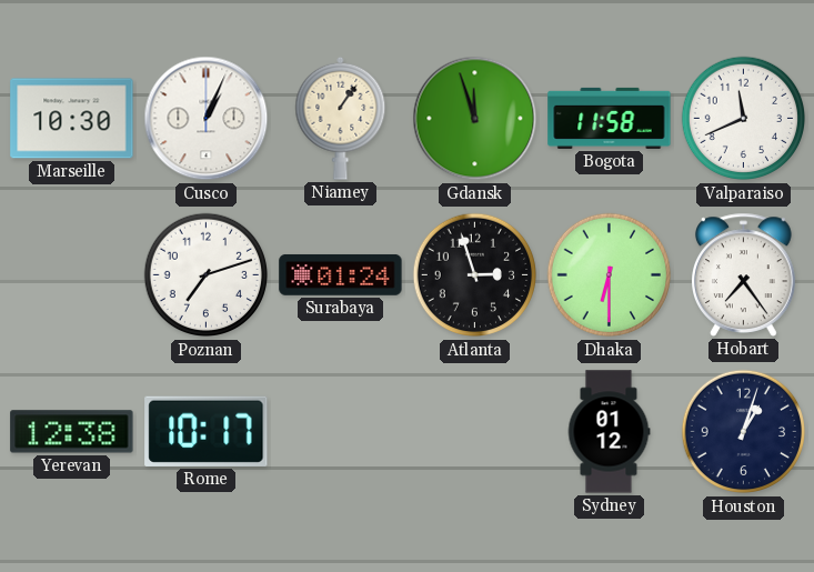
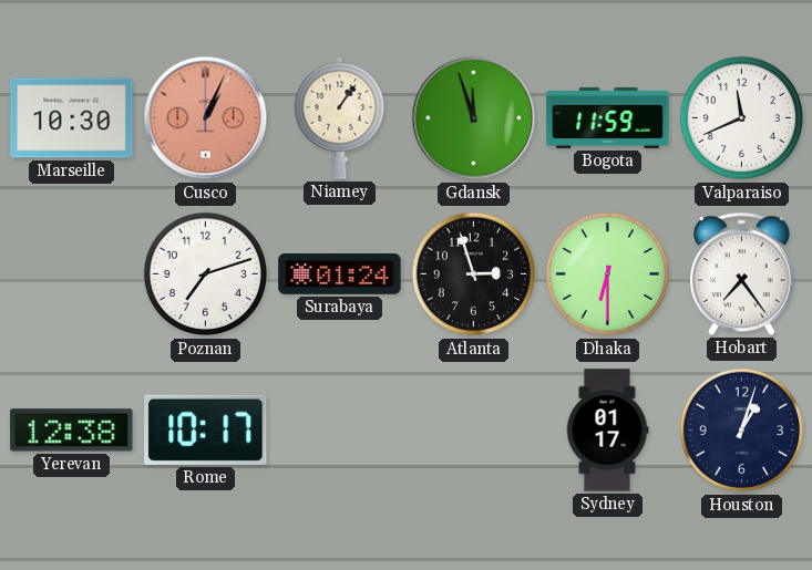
Cusco dial: white -> salmon
Bogota: 11:58 -> 11:59
Sydney: 01:12 -> 01:17
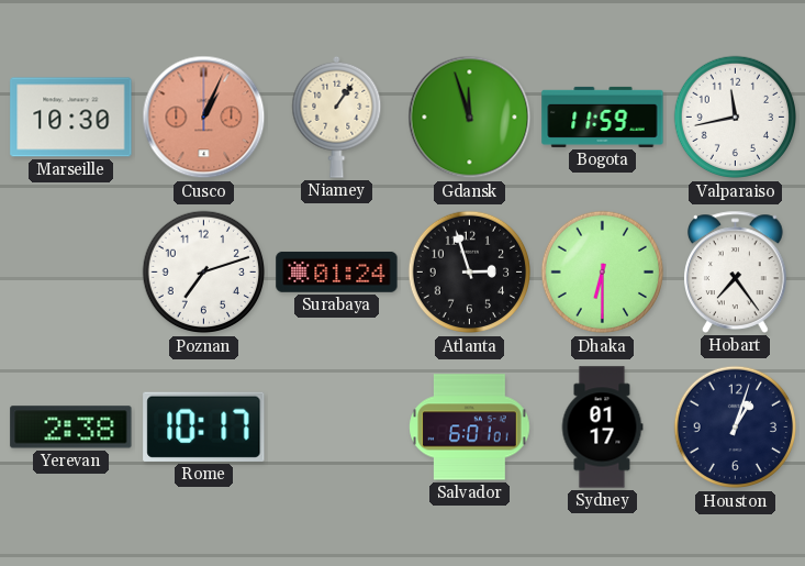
Valparaiso: 11:41 -> 11:43
Yerevan: 12:38 -> 2:38
Salvador: none -> 6:01
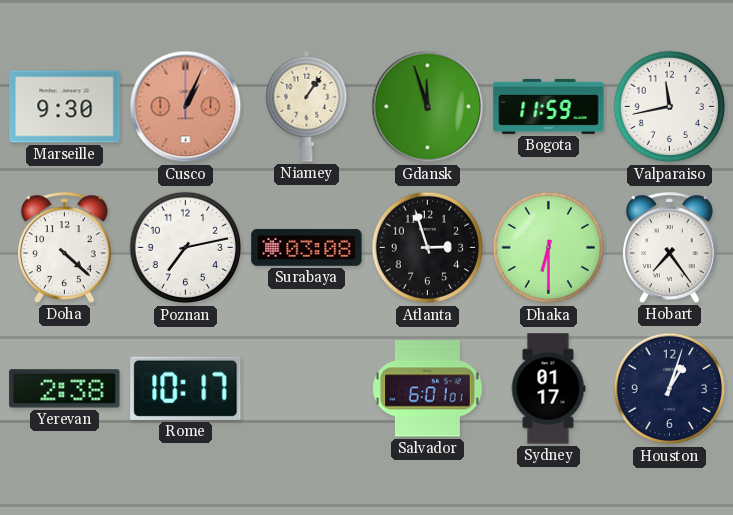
Marseille: 10:30 -> 9:30
Doha: none -> 4:22
Poznan: 7:12 -> 7:13
Surabaya: 01:24 -> 03:08
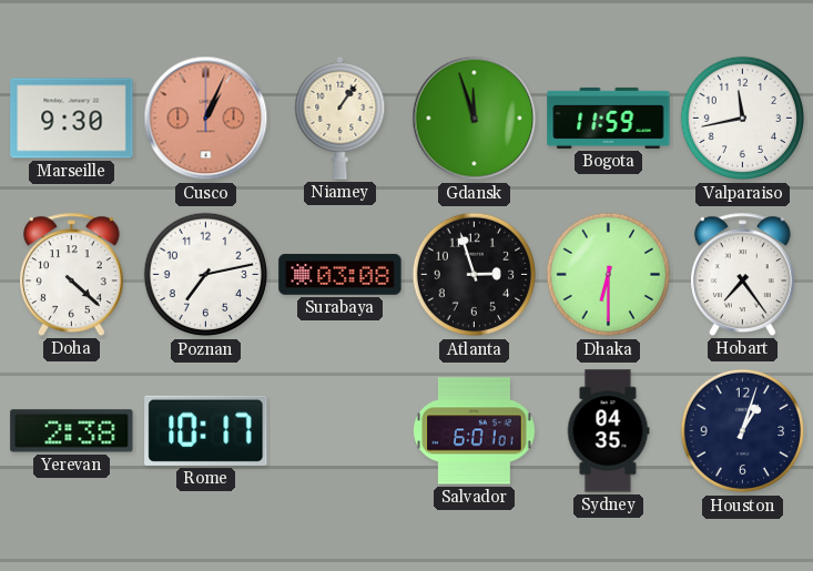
Sydney: 01:17 -> 04:35
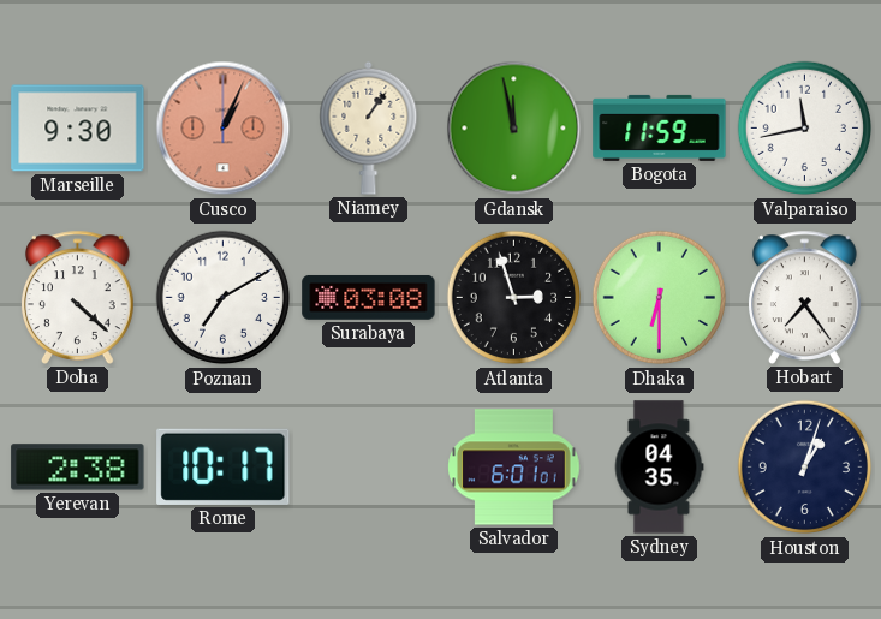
Gdansk: 11:57 -> 11:58
Poznan: 7:13 -> 7:10
